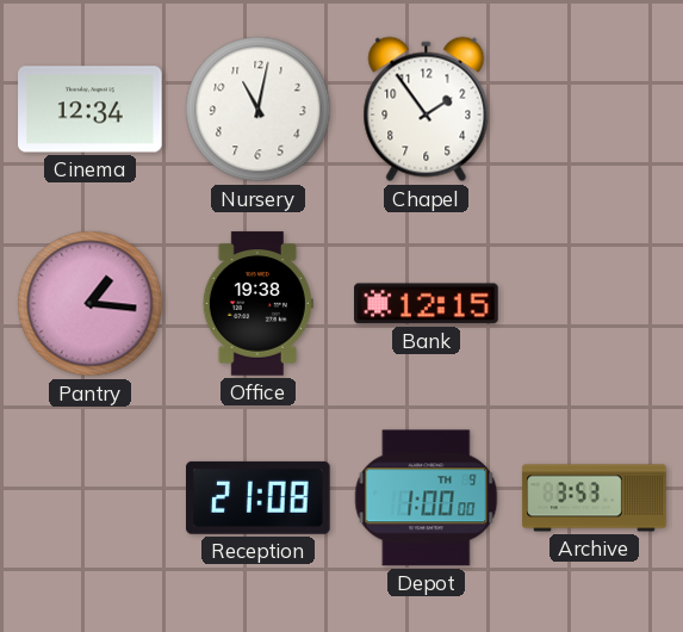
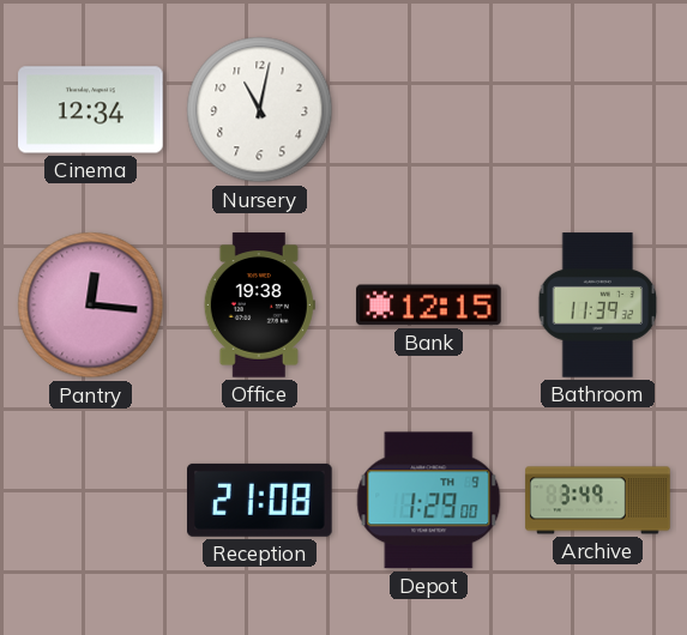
Chapel: 1:54 -> none
Pantry: 1:16 -> 12:16
Bathroom: none -> 11:39
Depot: 1:00 -> 1:29
Archive: 3:53 -> 3:49
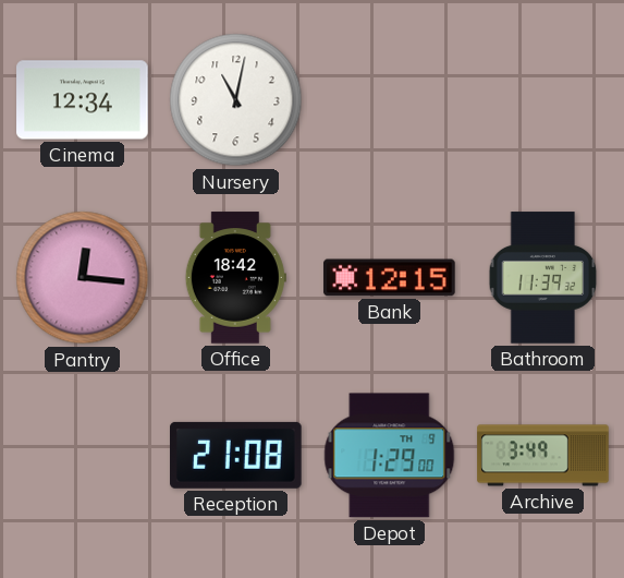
Office: 19:38 -> 18:42
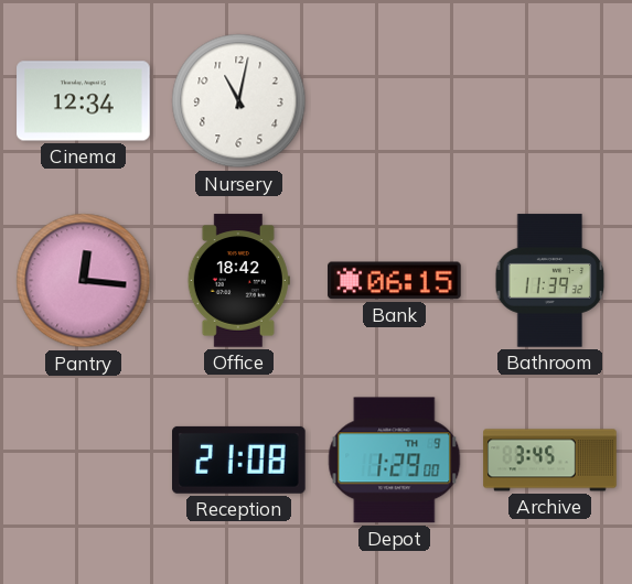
Bank: 12:15 -> 06:15
Archive: 3:49 -> 3:45
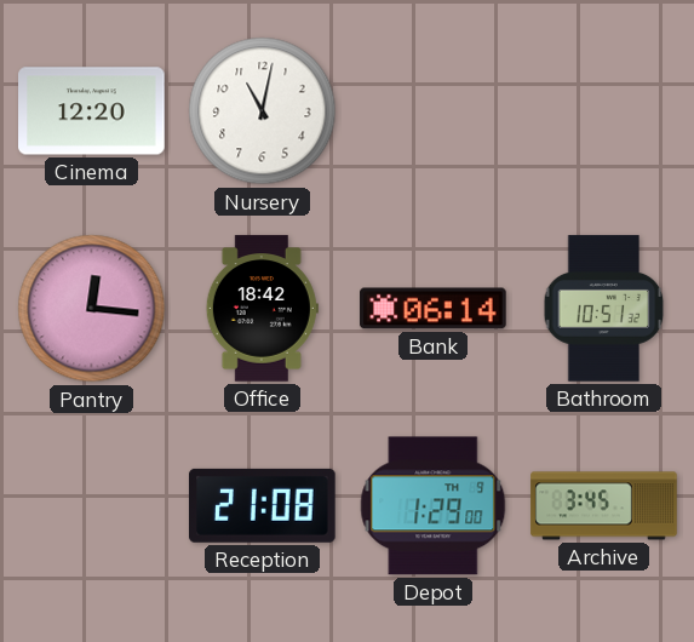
Cinema: 12:34 -> 12:20
Bank: 06:15 -> 06:14
Bathroom: 11:39 -> 10:51
